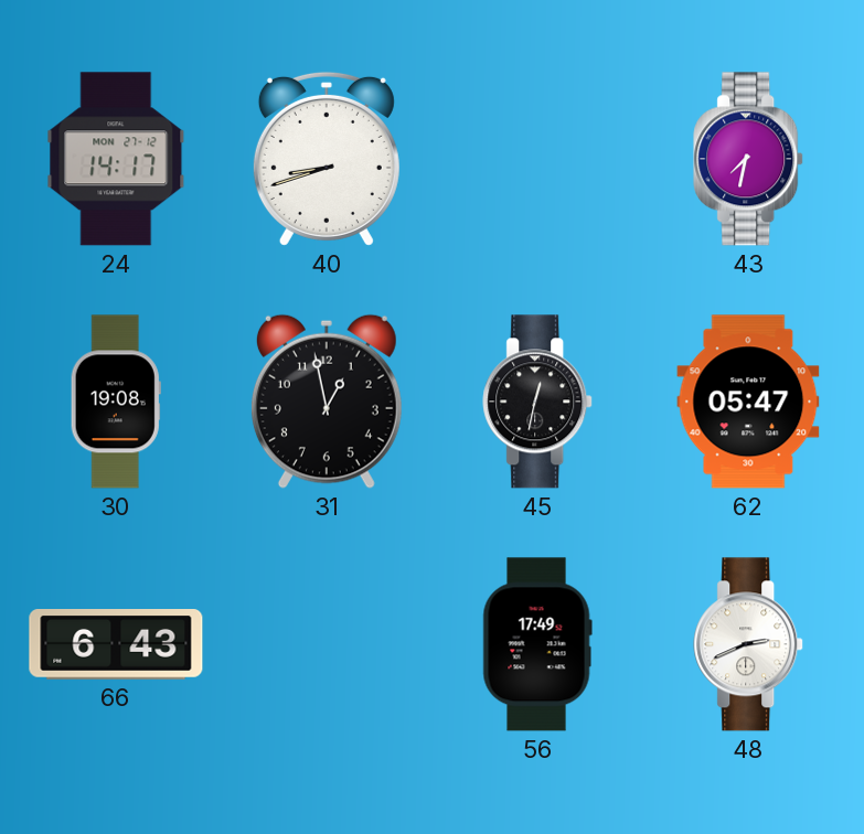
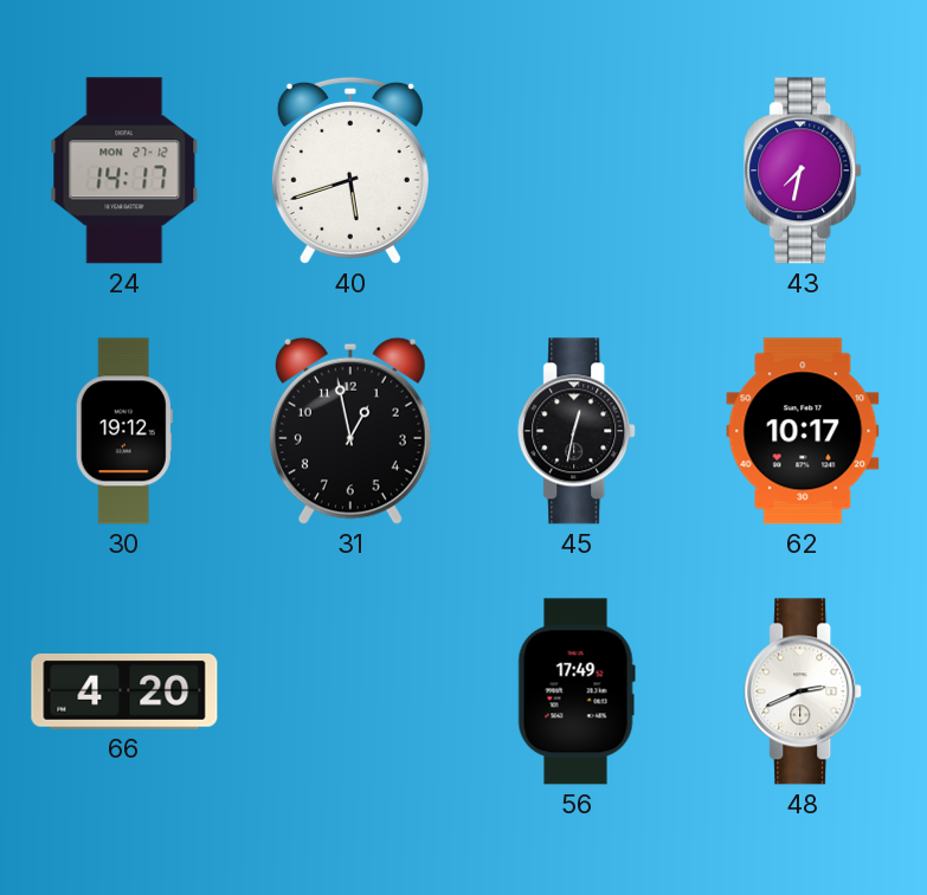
40: 8:42 -> 5:42
30: 19:08 -> 19:12
62: 05:47 -> 10:17
66: 6:43 -> 4:20
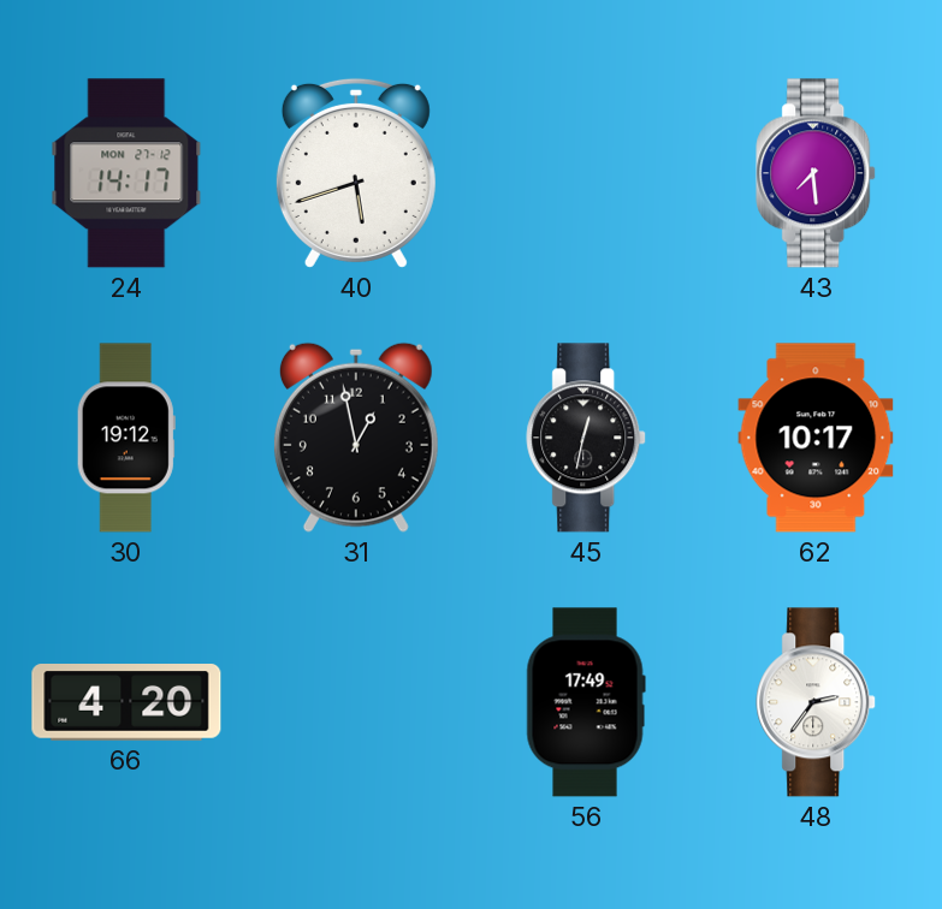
43: 7:32 -> 7:29
48: 2:41 -> 2:36
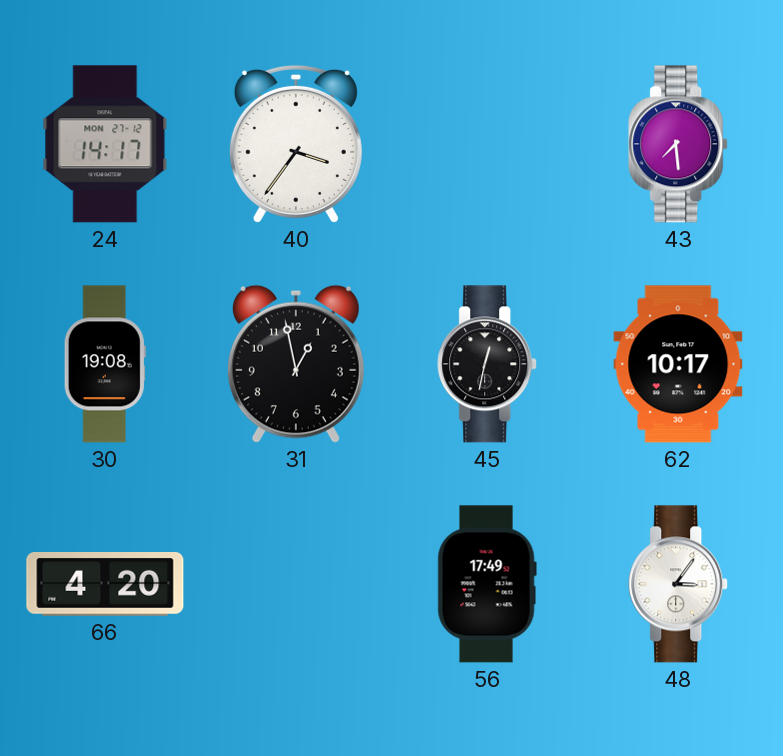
40: 5:42 -> 3:36
30: 19:12 -> 19:08
48: 2:36 -> 3:06
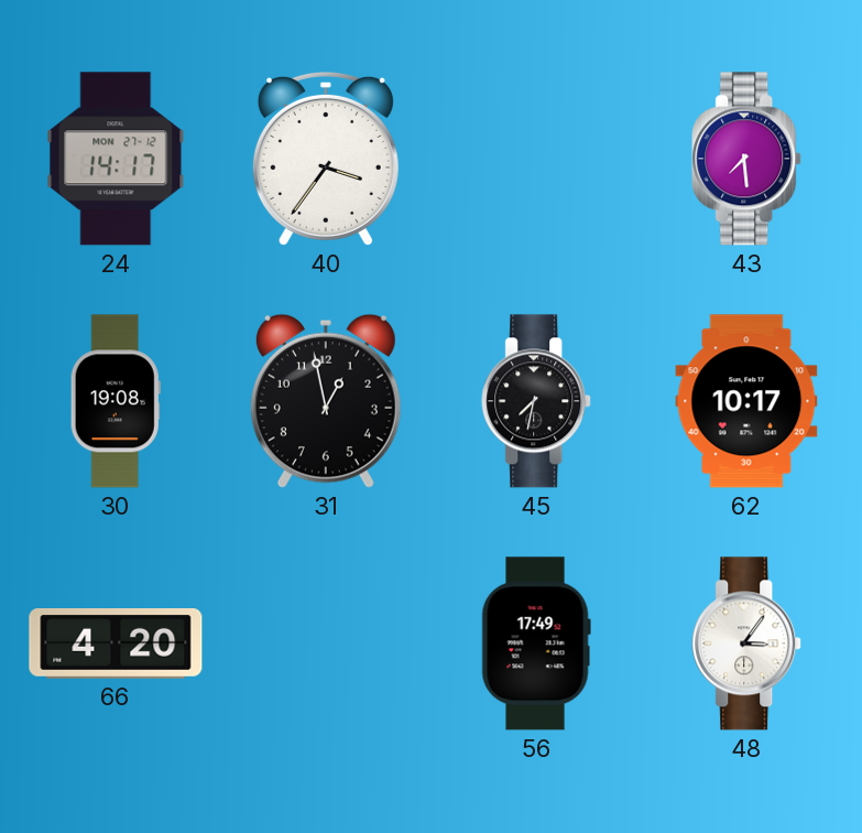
45: 12:32 -> 7:32
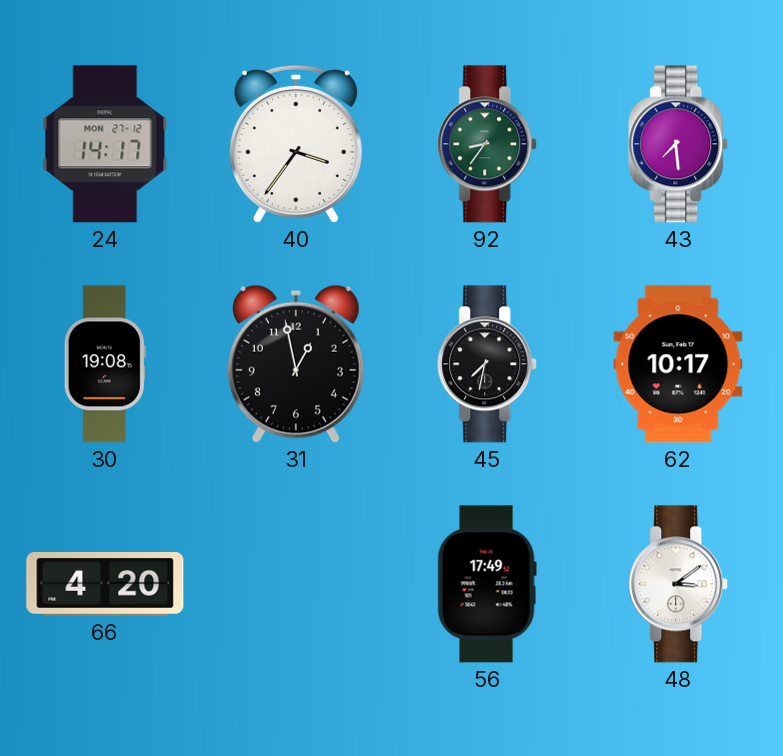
92: none -> 8:36
48: 3:06 -> 3:09
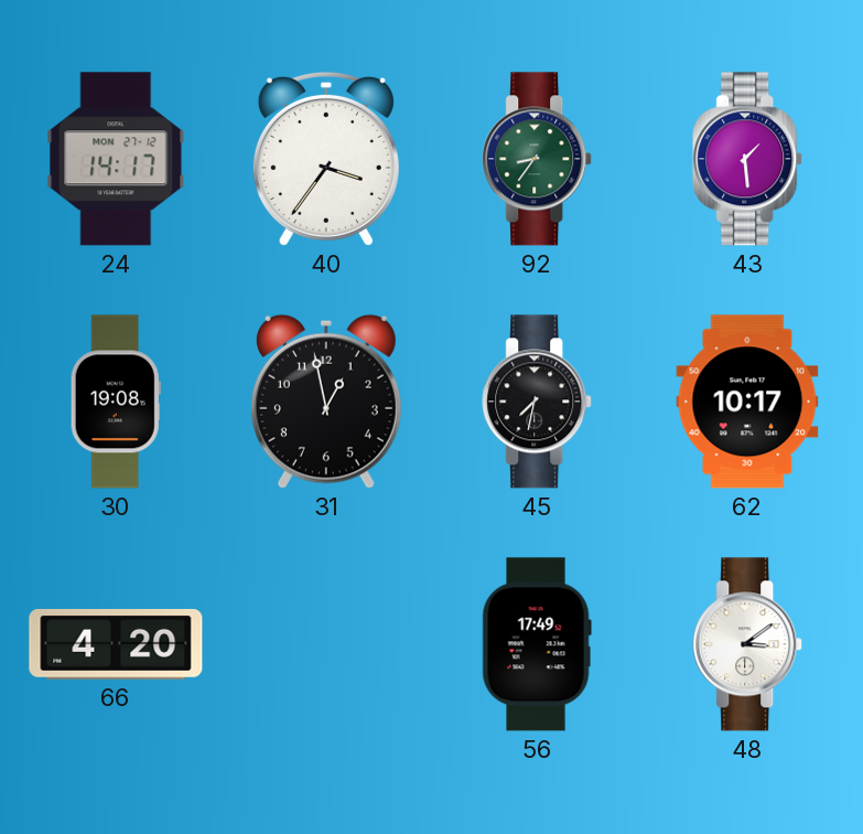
43: 7:29 -> 1:29
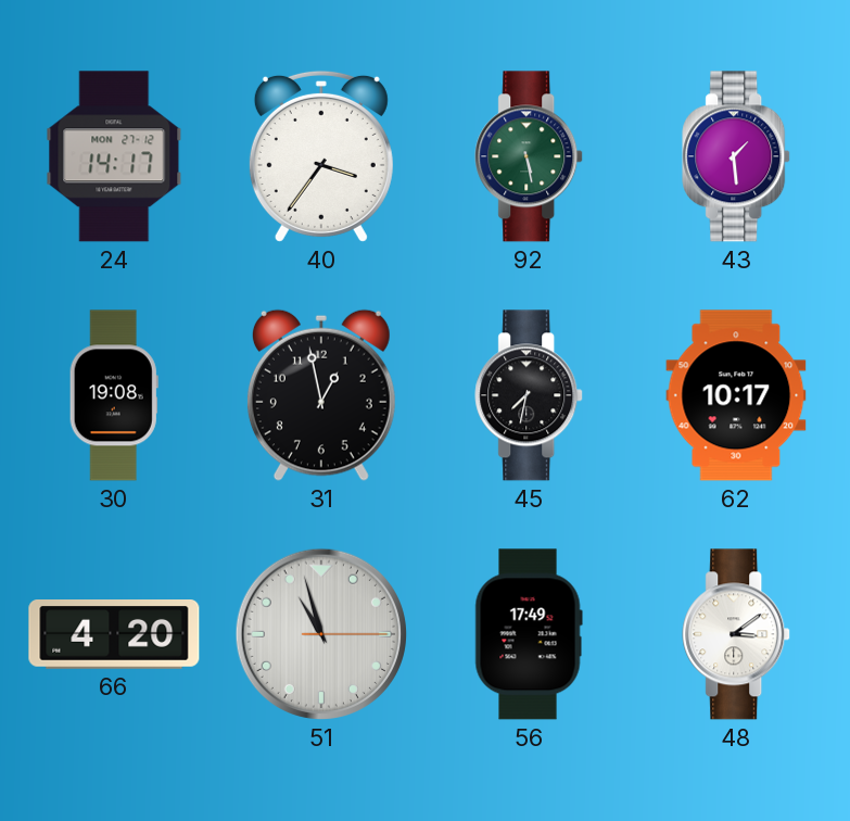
92: 8:36 -> 5:28
51: none -> 10:57
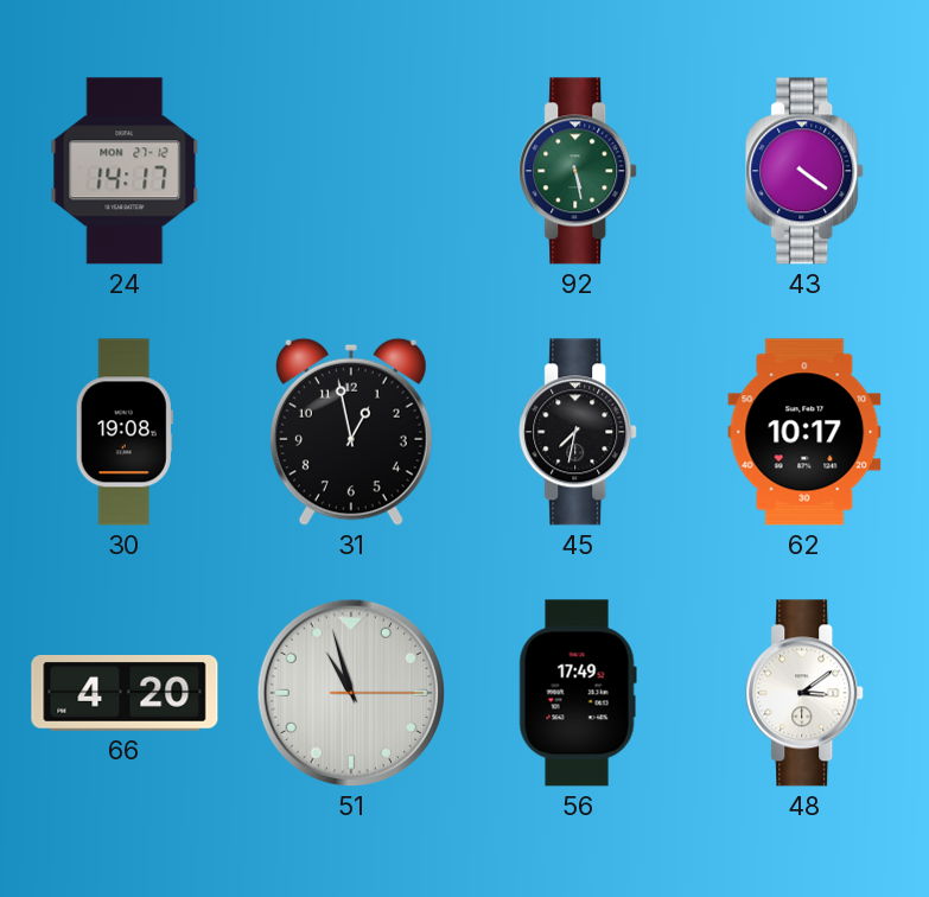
40: 3:36 -> none
43: 1:29 -> 4:21
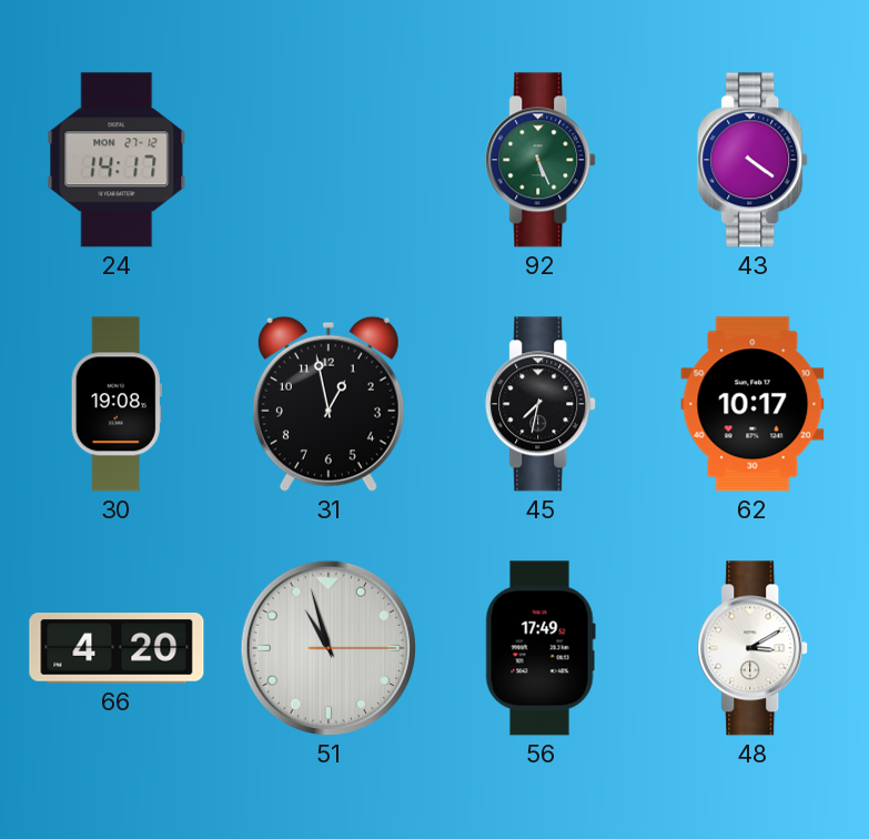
92: 5:28 -> 5:26
48: 3:09 -> 3:10
